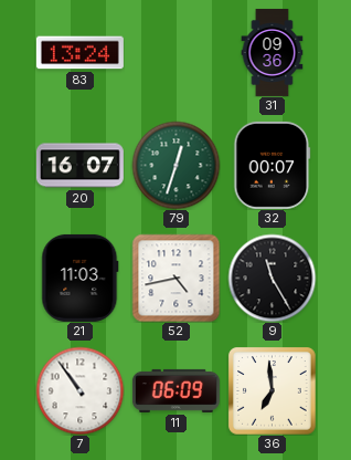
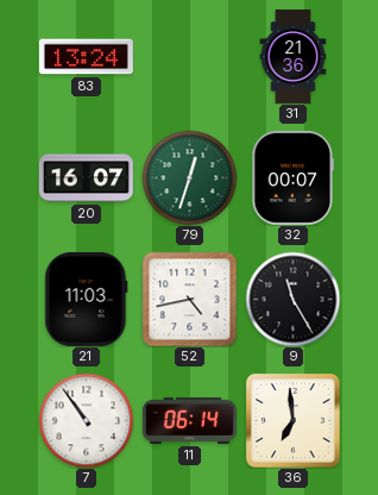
31: 09:36 -> 21:36
11: 06:09 -> 06:14
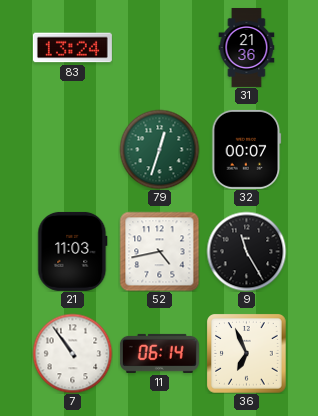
20: 16:07 -> none
36: 6:59 -> 6:56
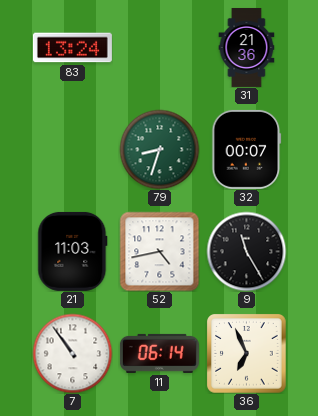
79: 12:33 -> 8:33
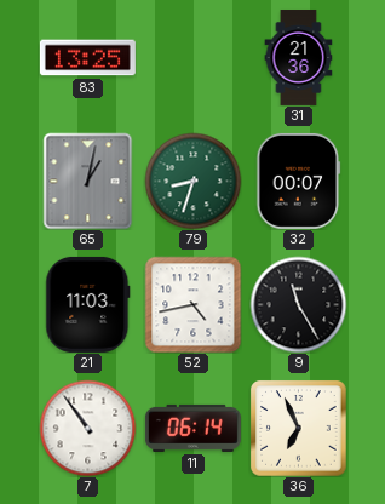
83: 13:24 -> 13:25
65: none -> 1:02
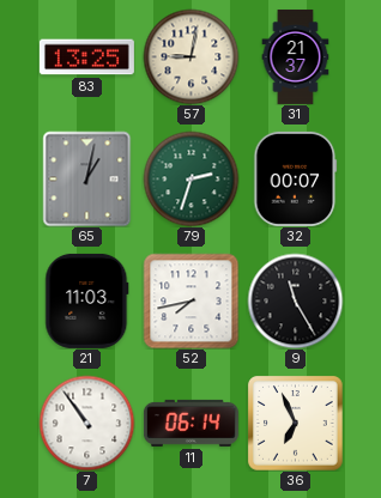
57: none -> 9:02
31: 21:36 -> 21:37
79: 8:33 -> 2:33
52: 4:43 -> 7:43
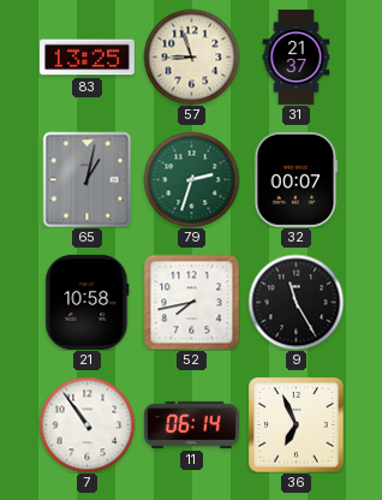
57: 9:02 -> 8:57
21: 11:03 -> 10:58
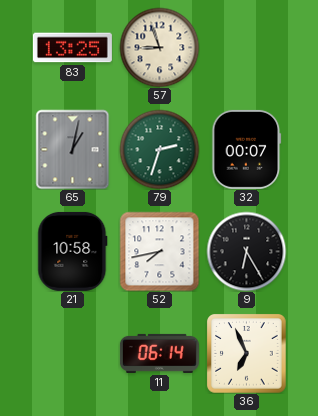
31: 21:37 -> none
9: 11:25 -> 6:25
7: 10:54 -> none
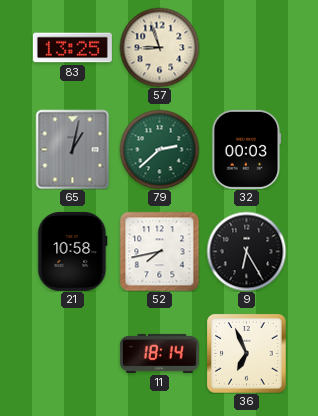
79: 2:33 -> 2:38
32: 00:07 -> 00:03
11: 06:14 -> 18:14
